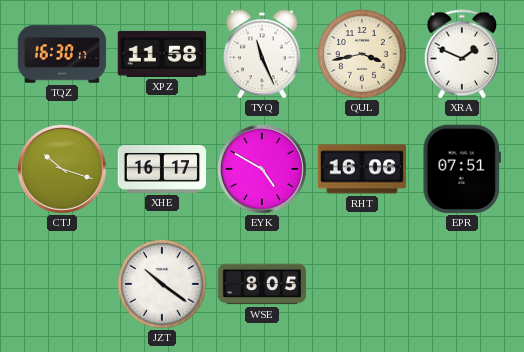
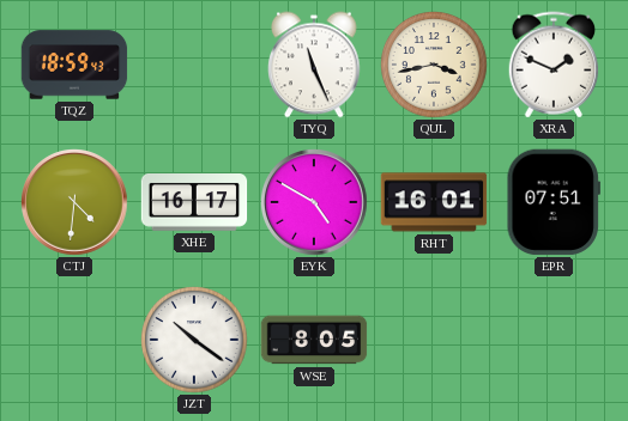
TQZ: 16:30 -> 18:59
XPZ: 11:58 -> none
CTJ: 10:18 -> 4:31
RHT: 16:06 -> 16:01
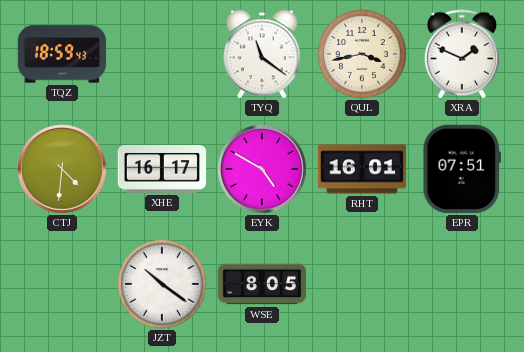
TYQ: 11:26 -> 11:21
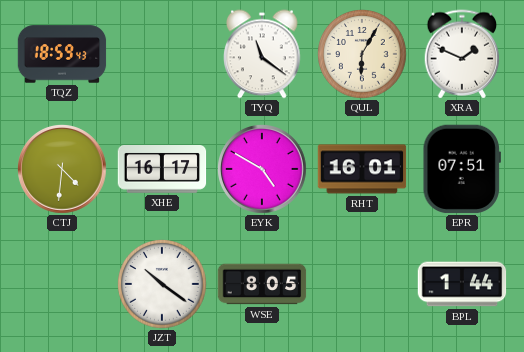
QUL: 3:43 -> 6:05
BPL: none -> 1:44
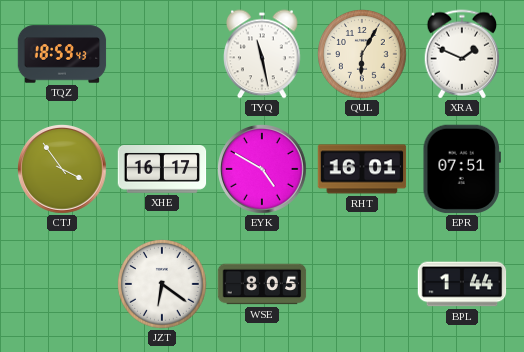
TYQ: 11:21 -> 11:28
CTJ: 4:31 -> 3:54
JZT: 10:21 -> 6:21
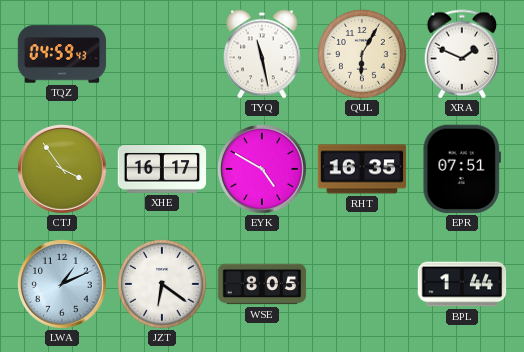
TQZ: 18:59 -> 04:59
RHT: 16:01 -> 16:35
LWA: none -> 1:11
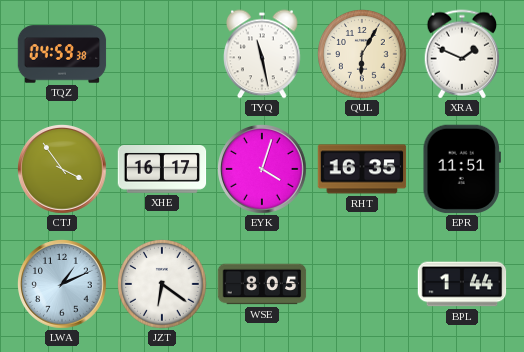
TQZ: 04:59:43 -> 04:59:38
EYK: 4:50 -> 4:03
EPR: 07:51 -> 11:51
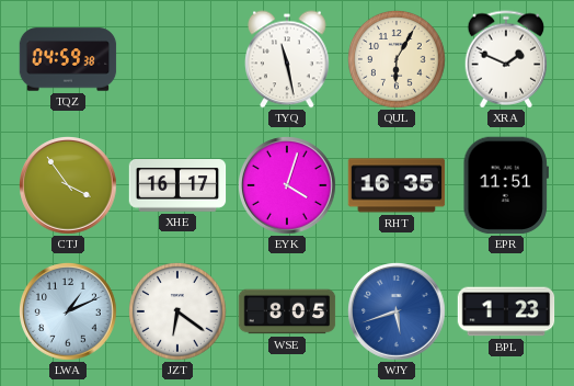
WJY: none -> 5:42
BPL: 1:44 -> 1:23
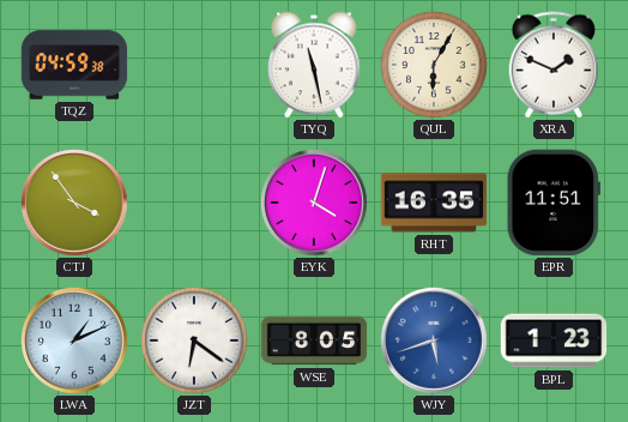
XHE: 16:17 -> none
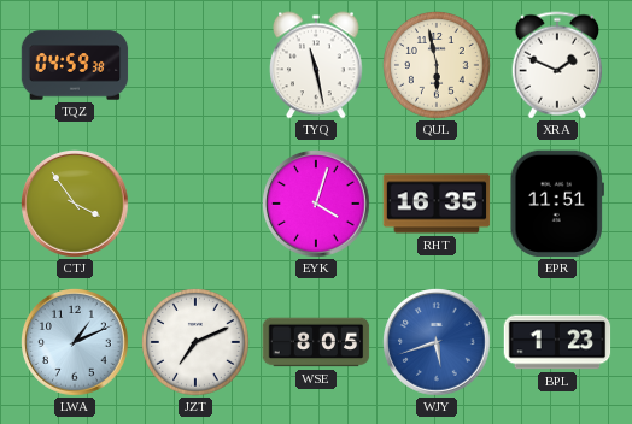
QUL: 6:05 -> 5:58
JZT: 6:21 -> 7:11
